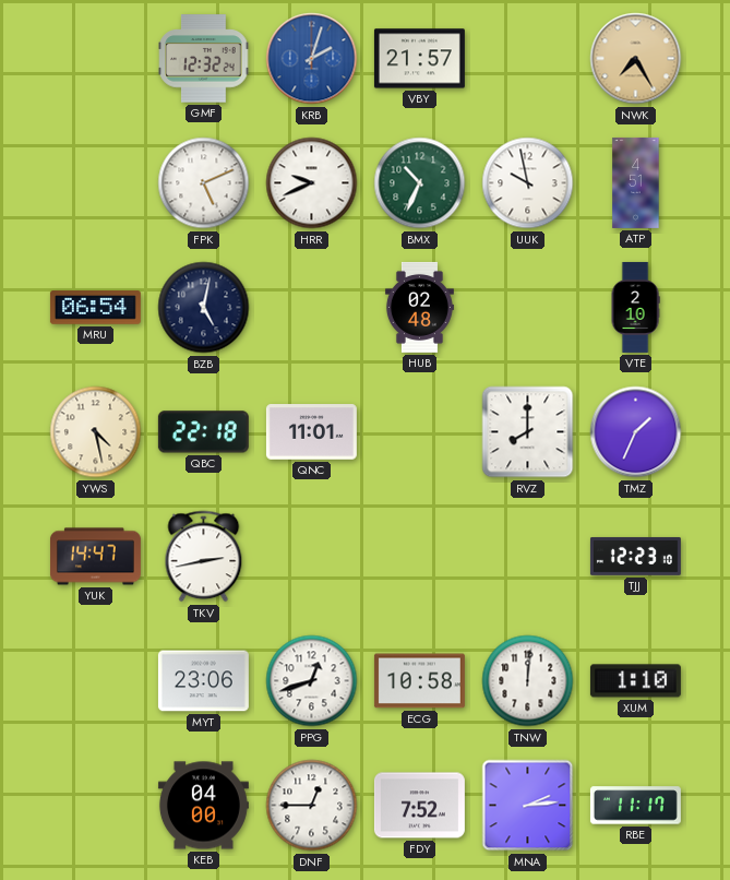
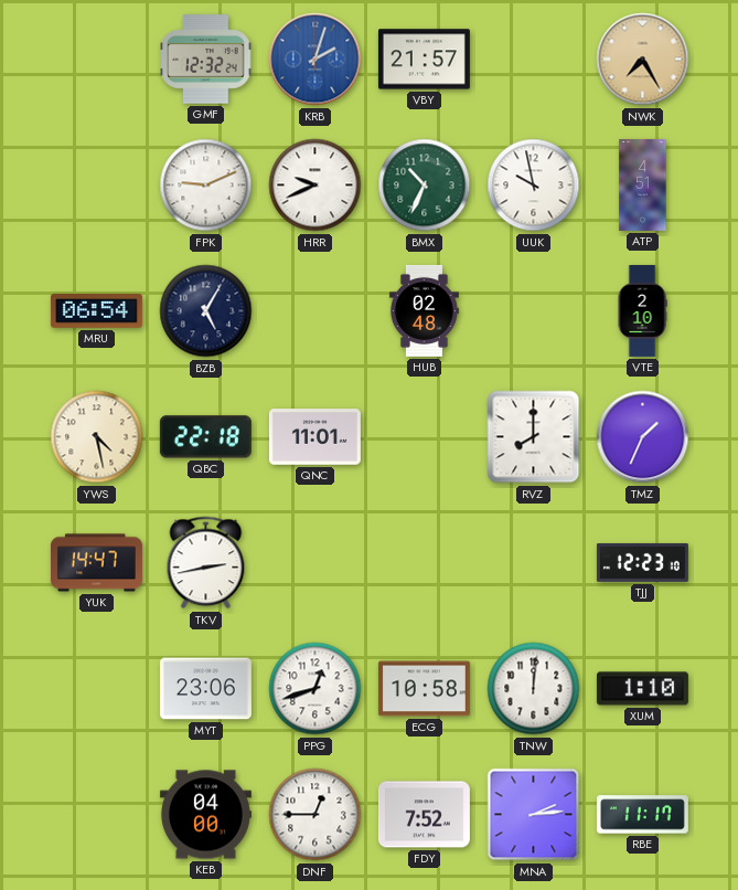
FPK: 5:11 -> 9:11
BZB: 5:02 -> 5:05
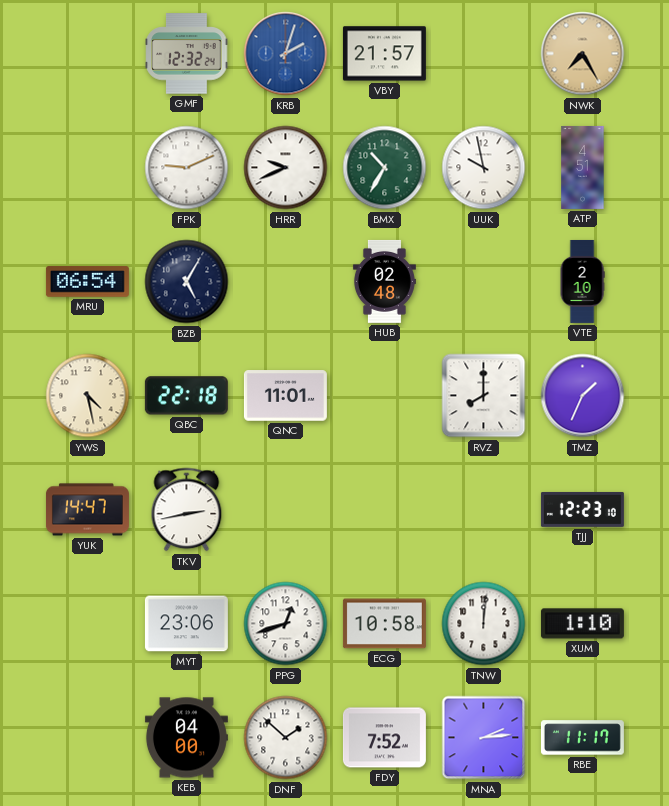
BMX: 10:34 -> 10:35
DNF: 12:45 -> 1:52
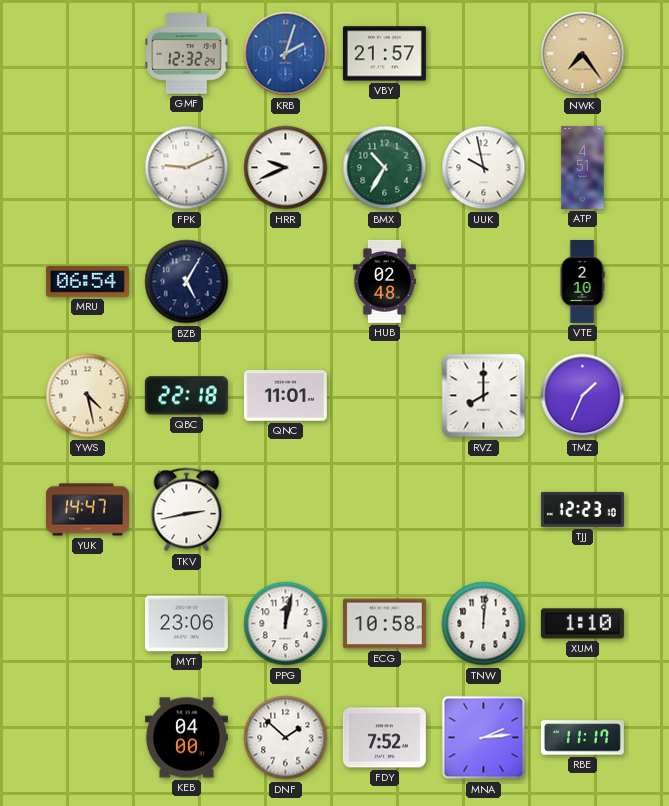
NWK: 7:25 -> 7:24
PPG: 12:42 -> 12:02
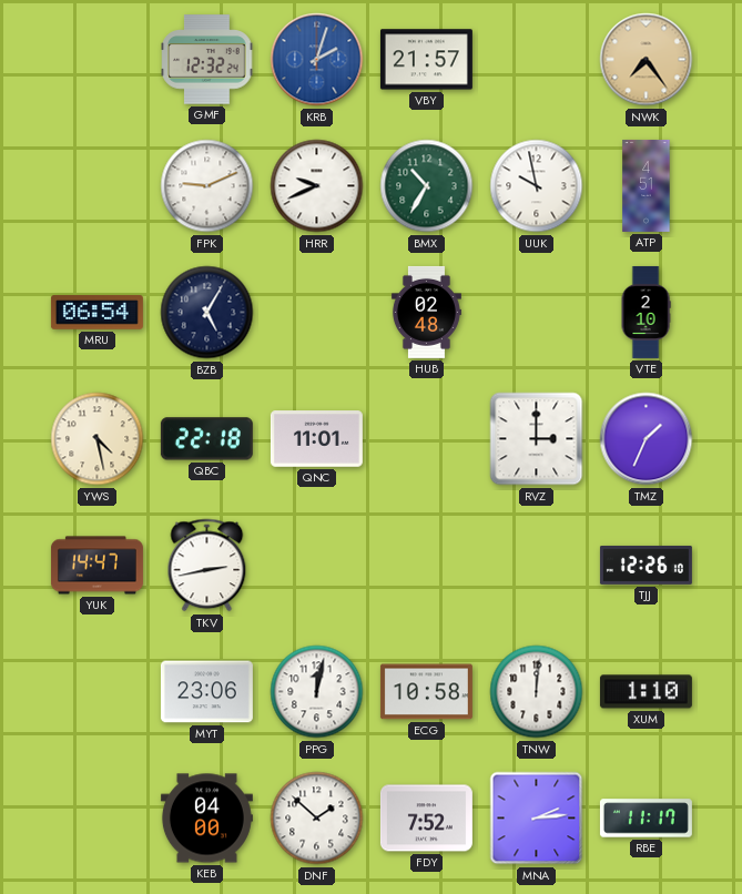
RVZ: 8:00 -> 3:00
TJJ: 12:23 -> 12:26
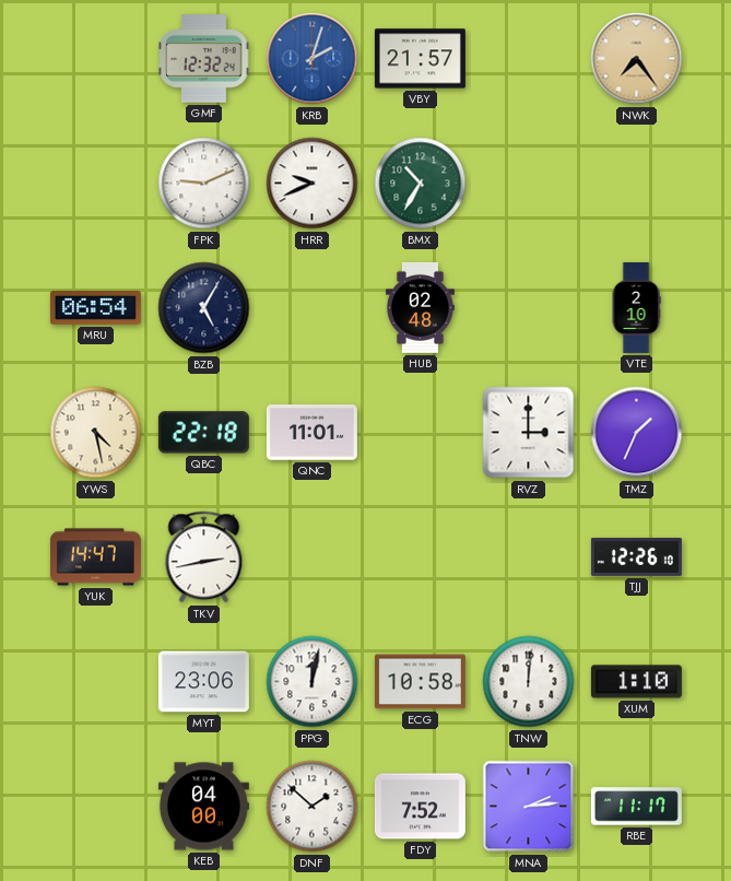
UUK: 9:58 -> none
ATP: 4:51 -> none
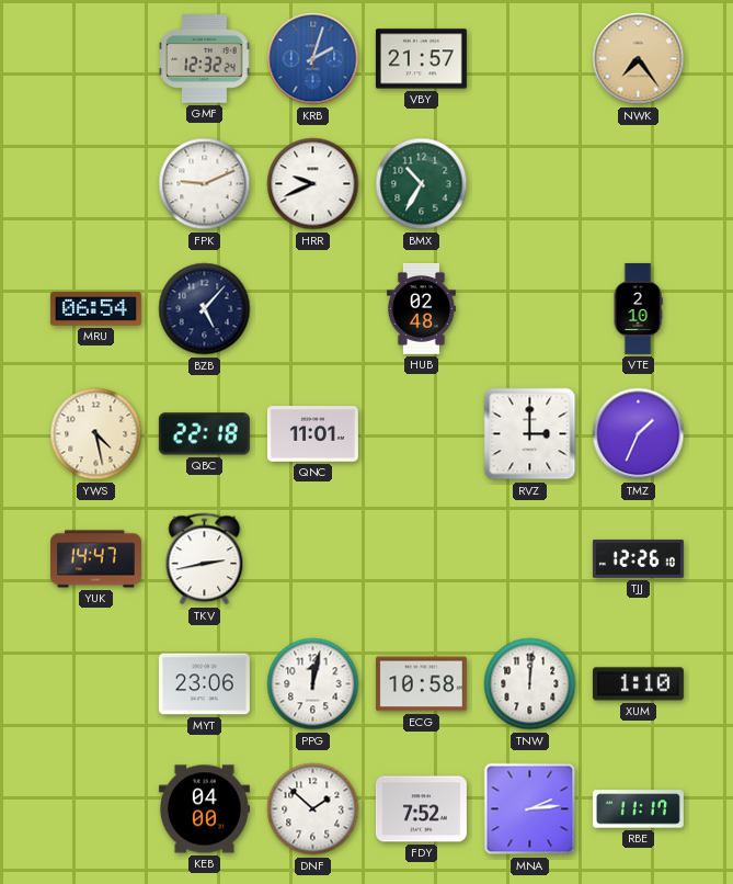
BZB: 5:05 -> 5:07
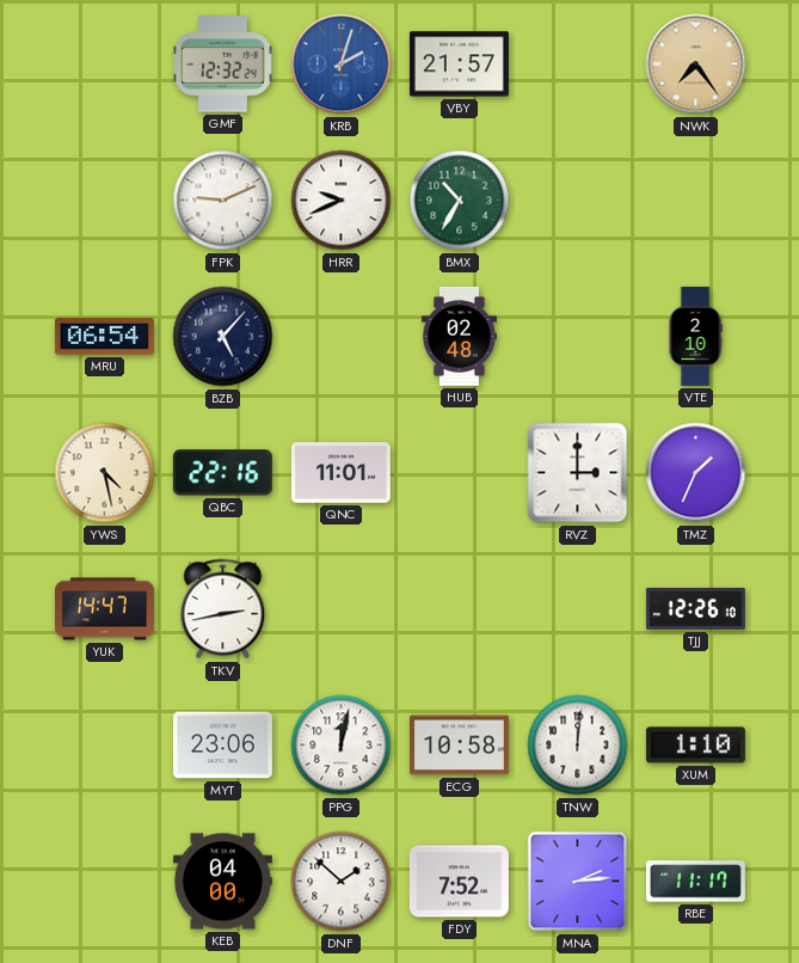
QBC: 22:18 -> 22:16
